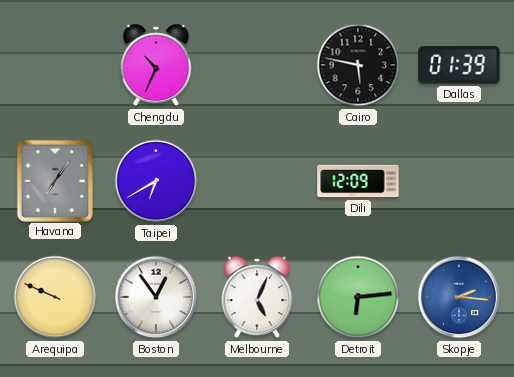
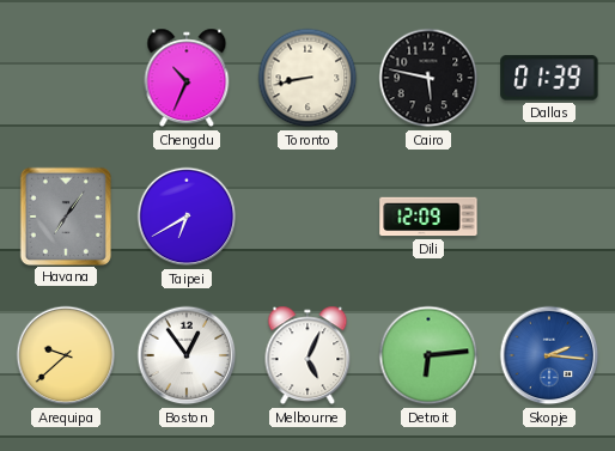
Toronto: none -> 8:43
Arequipa: 9:49 -> 9:38
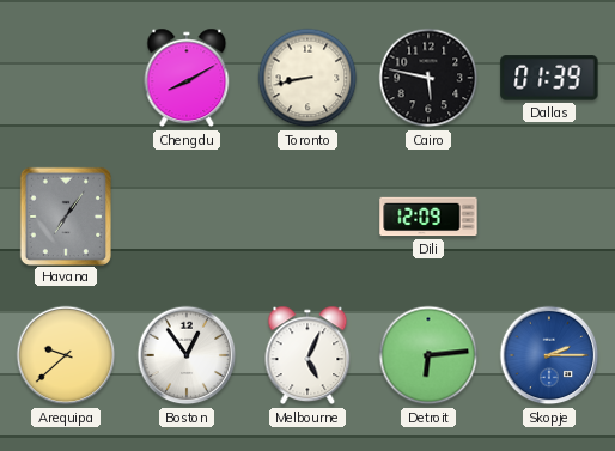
Chengdu: 10:34 -> 8:10
Taipei: 6:40 -> none
Skopje: 2:16 -> 2:15
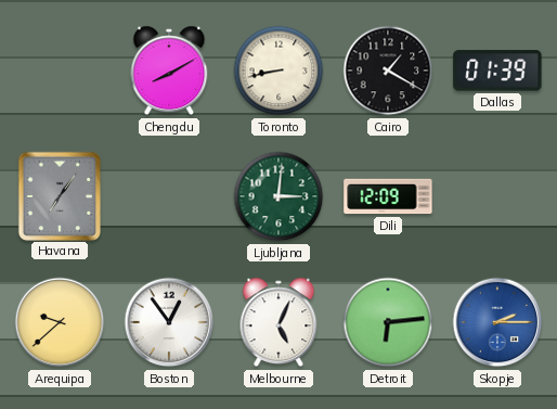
Cairo: 5:47 -> 1:20
Ljubljana: none -> 3:01
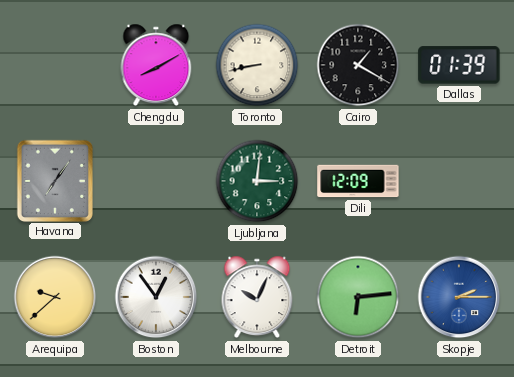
Melbourne: 5:04 -> 10:04
